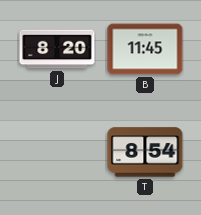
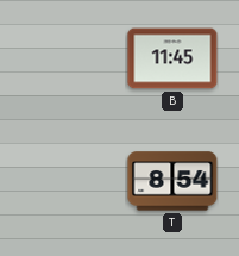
J: 8:20 -> none
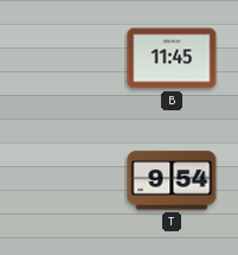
T: 8:54 -> 9:54
